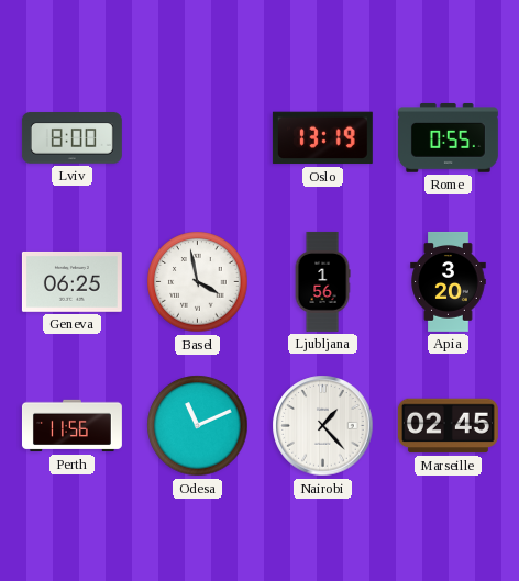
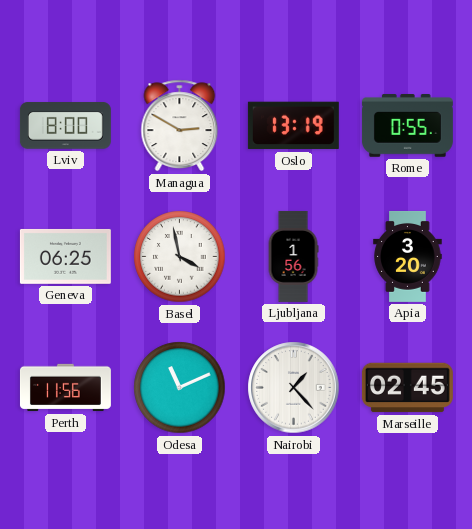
Managua: none -> 2:50
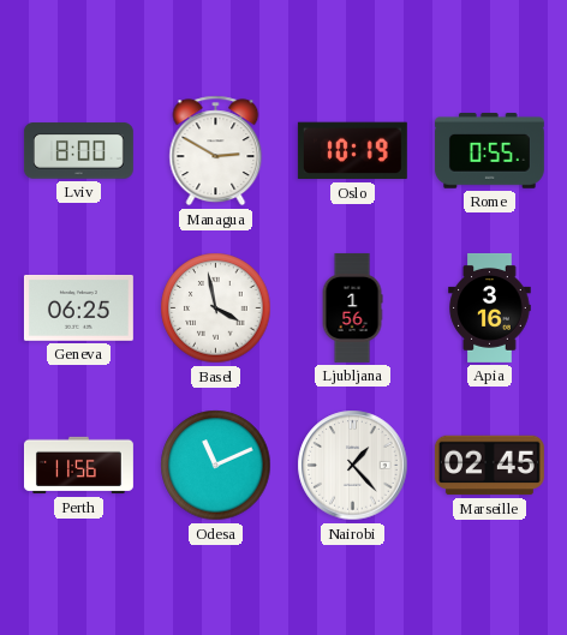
Oslo: 13:19 -> 10:19
Apia: 3:20 -> 3:16
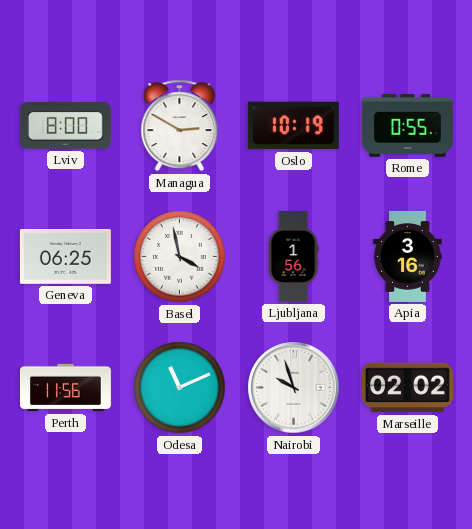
Nairobi: 1:23 -> 9:57
Marseille: 02:45 -> 02:02
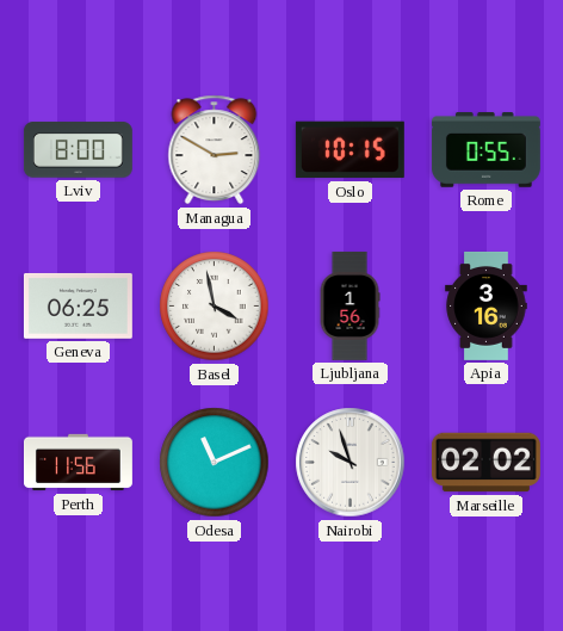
Oslo: 10:19 -> 10:15
